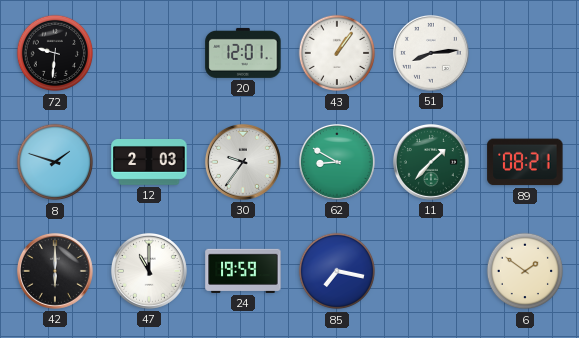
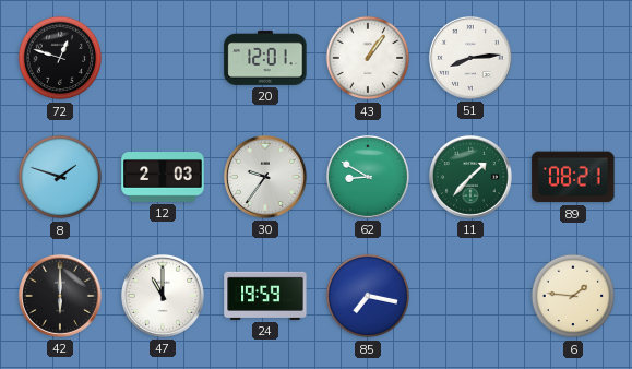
72: 9:31 -> 12:48
6: 1:51 -> 1:46
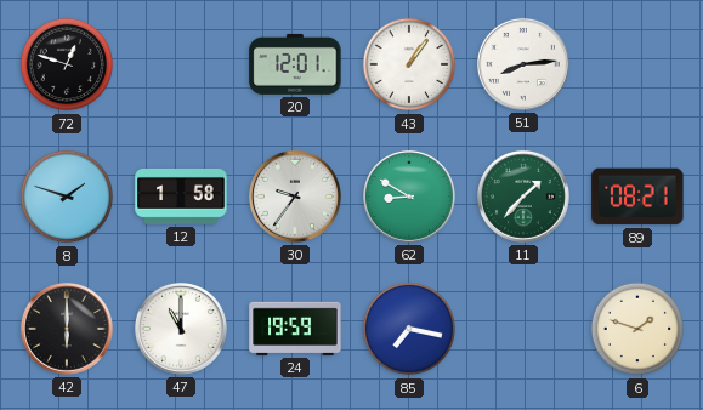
12: 2:03 -> 1:58
6: 1:46 -> 1:48
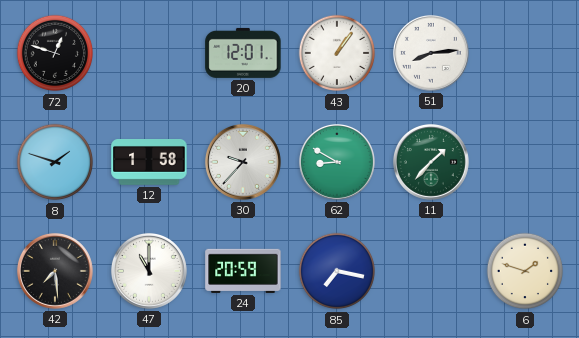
30: 9:36 -> 9:37
89: 08:21 -> none
42: 6:00 -> 7:29
24: 19:59 -> 20:59
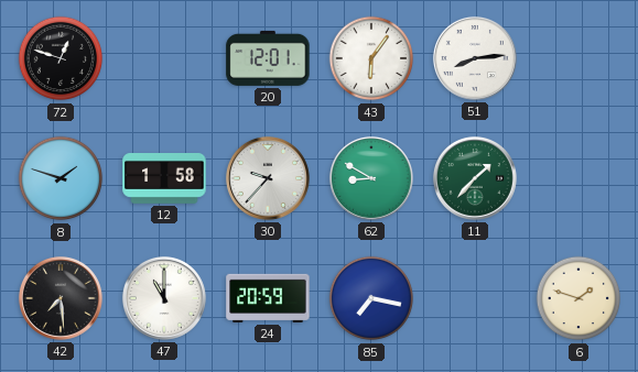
43: 1:06 -> 6:06
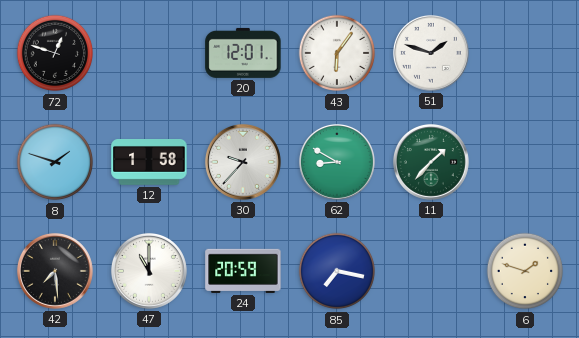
51: 8:14 -> 1:48
